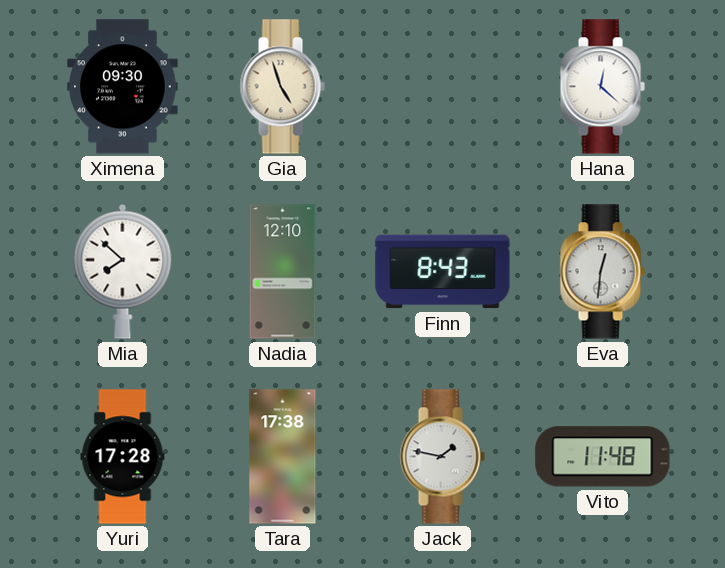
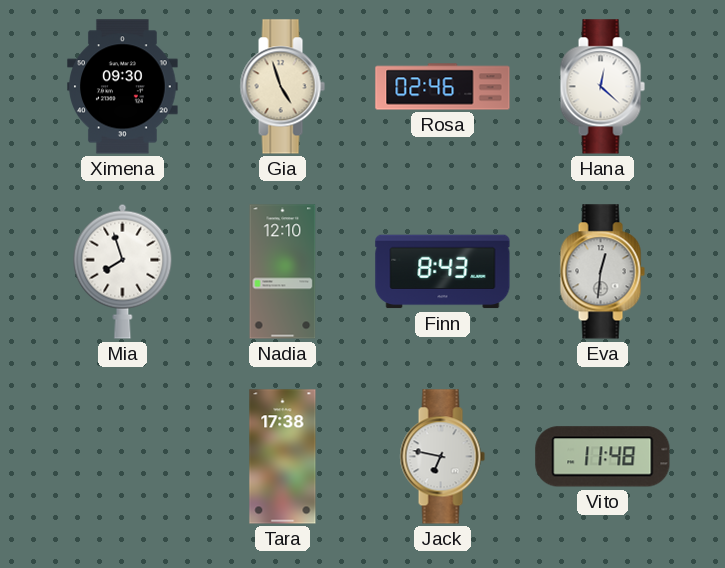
Rosa: none -> 02:46
Mia: 7:52 -> 7:57
Yuri: 17:28 -> none
Jack: 1:47 -> 6:47
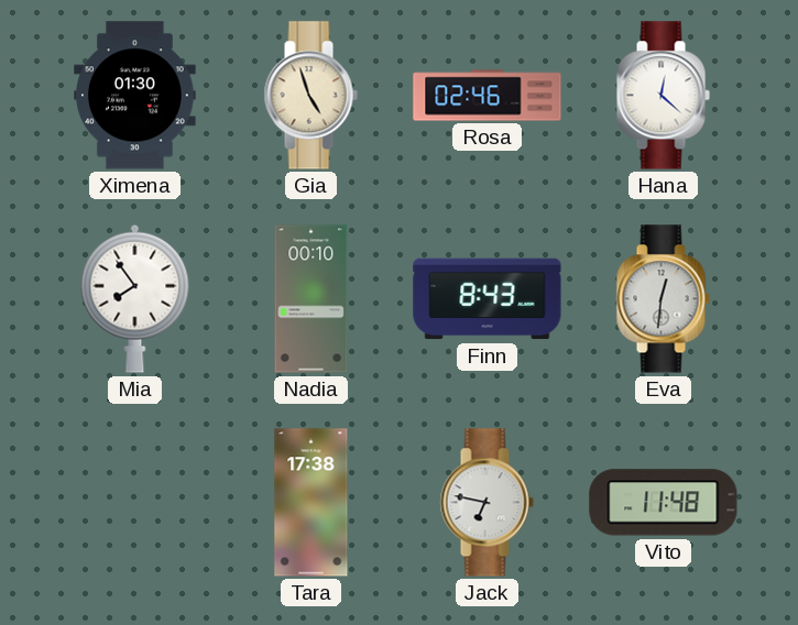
Ximena: 09:30 -> 01:30
Mia: 7:57 -> 7:54
Nadia: 12:10 -> 00:10
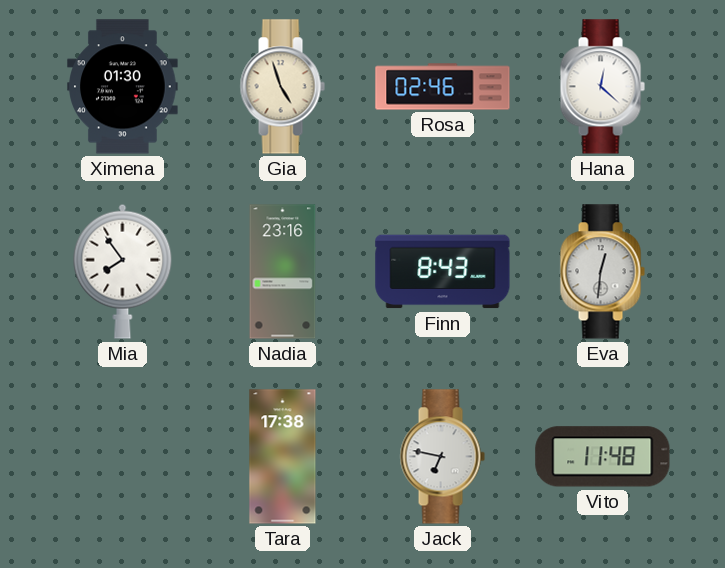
Nadia: 00:10 -> 23:16
